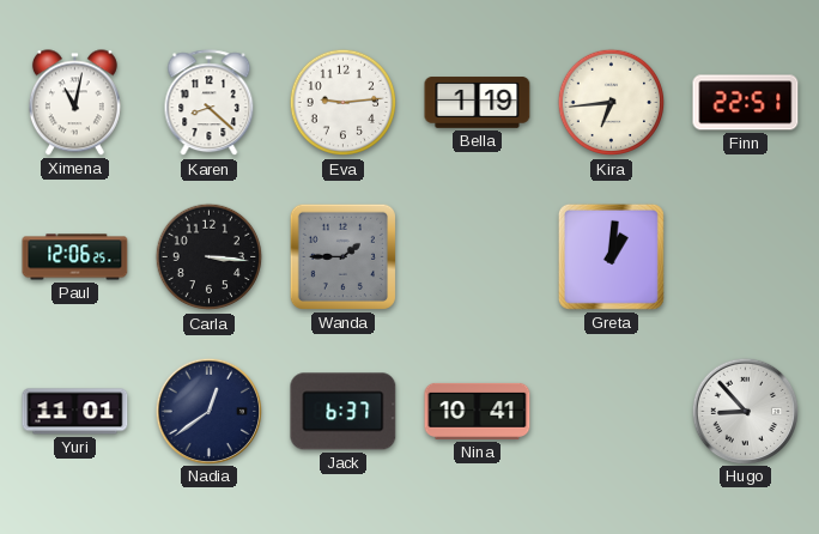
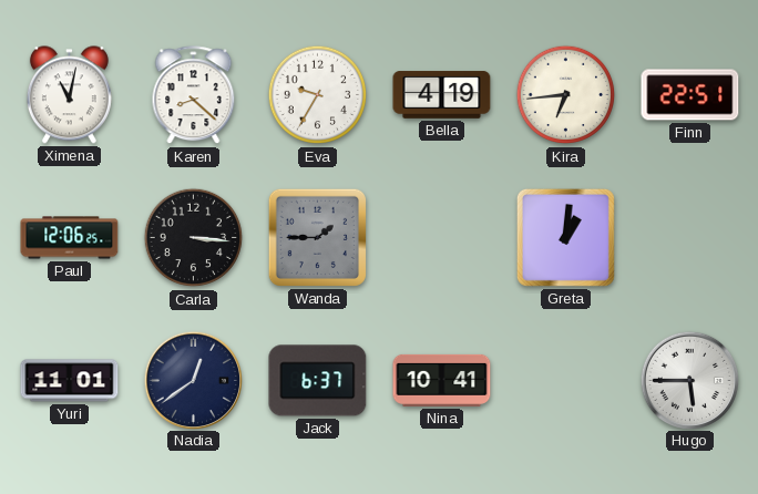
Eva: 9:14 -> 9:35
Bella: 1:19 -> 4:19
Hugo: 8:53 -> 5:45
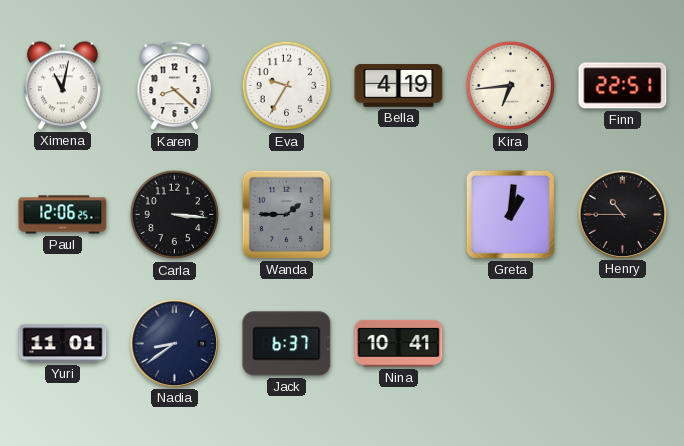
Henry: none -> 10:45
Nadia: 12:39 -> 8:39
Hugo: 5:45 -> none
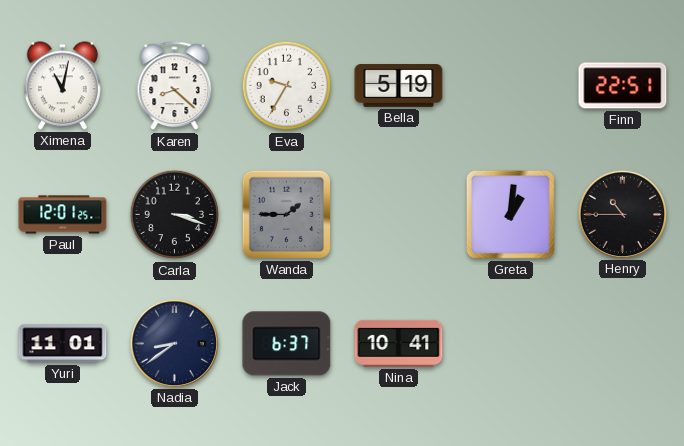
Bella: 4:19 -> 5:19
Kira: 6:44 -> none
Paul: 12:06 -> 12:01
Carla: 3:16 -> 3:18
